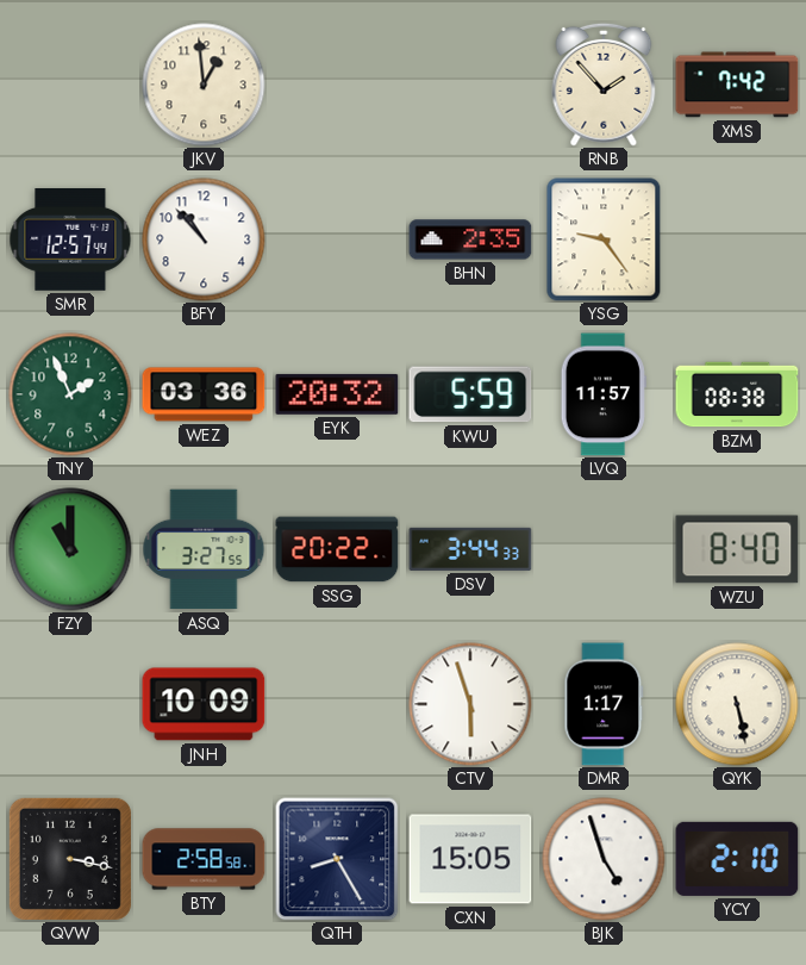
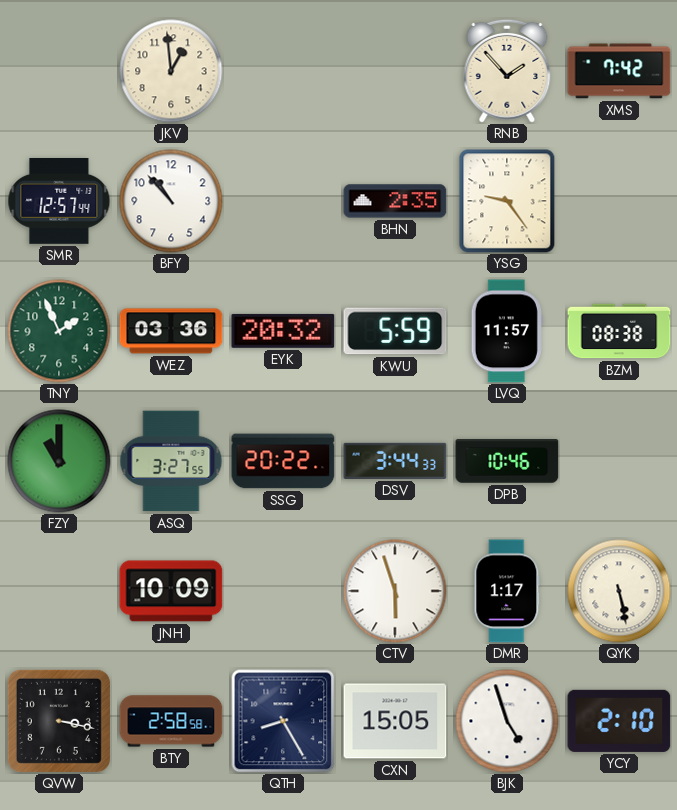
DPB: none -> 10:46
WZU: 8:40 -> none
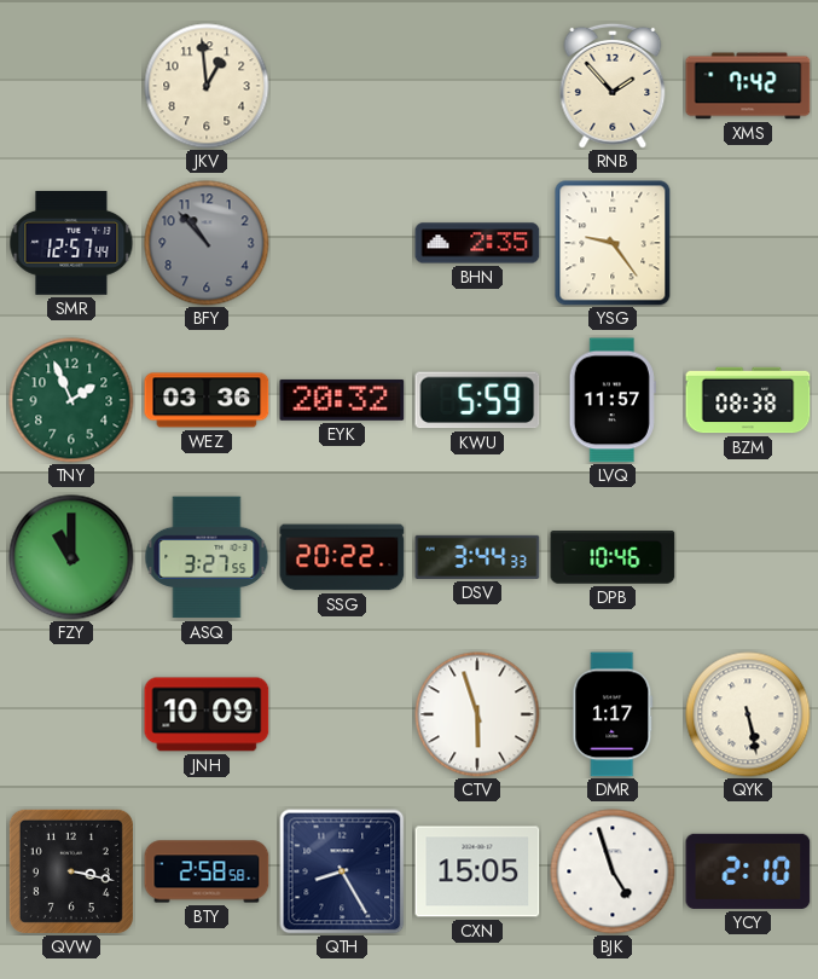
BFY dial: white -> grey
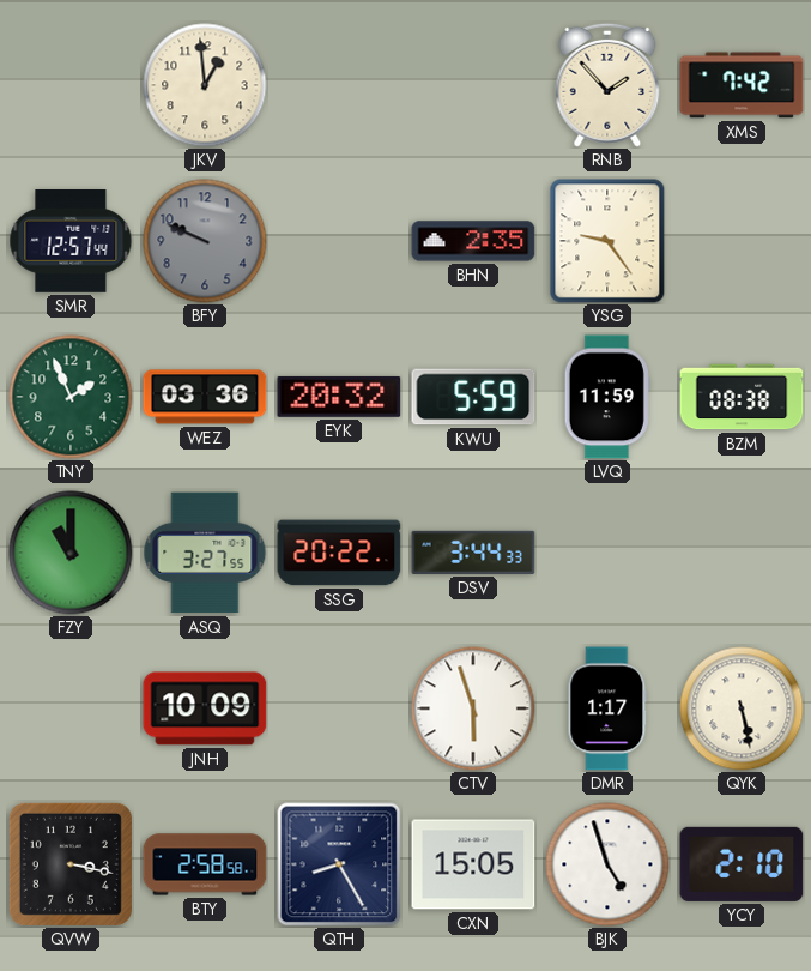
BFY: 10:53 -> 9:49
LVQ: 11:57 -> 11:59
DPB: 10:46 -> none
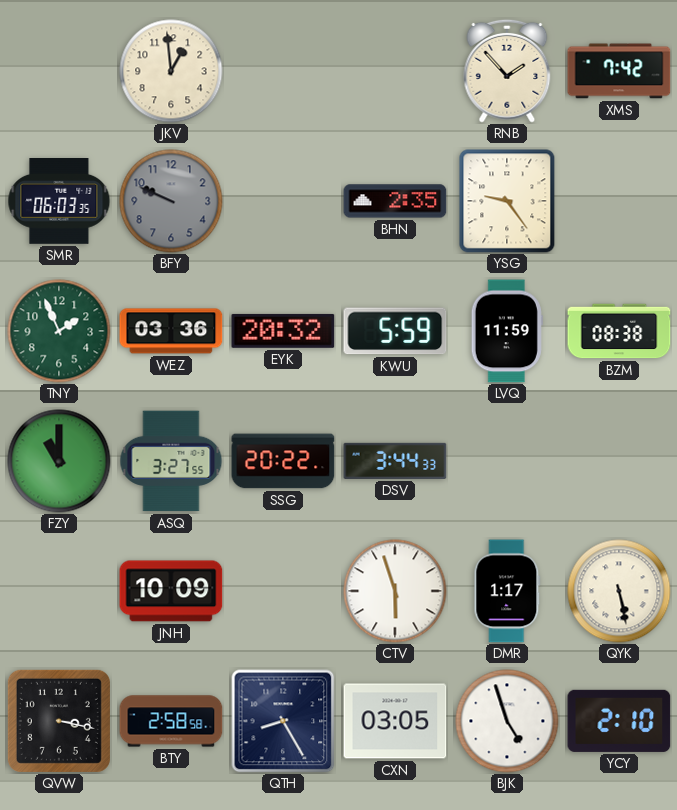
SMR: 12:57 -> 06:03
CXN: 15:05 -> 03:05
